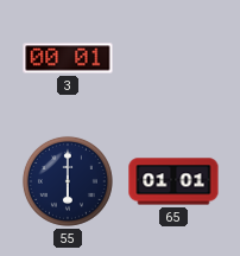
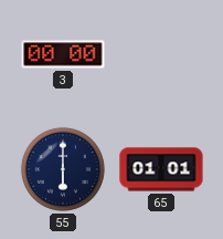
3: 00:01 -> 00:00
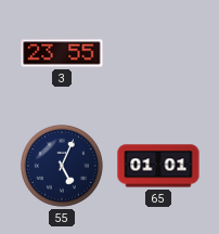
3: 00:00 -> 23:55
55: 6:00 -> 5:04
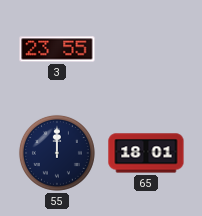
55: 5:04 -> 12:00
65: 01:01 -> 18:01
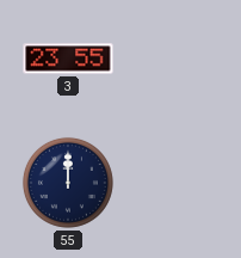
65: 18:01 -> none
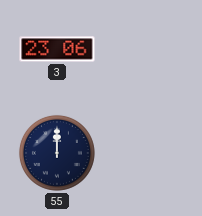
3: 23:55 -> 23:06
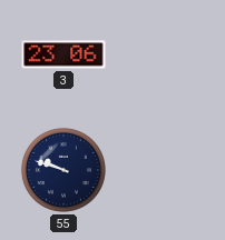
55: 12:00 -> 9:48
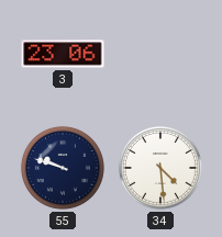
34: none -> 4:29
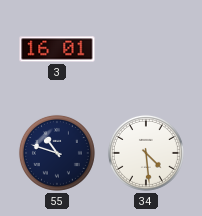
3: 23:06 -> 16:01
55: 9:48 -> 10:48
